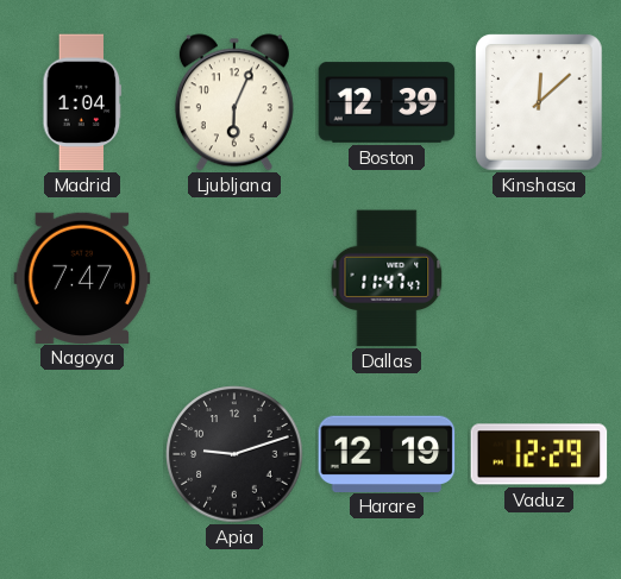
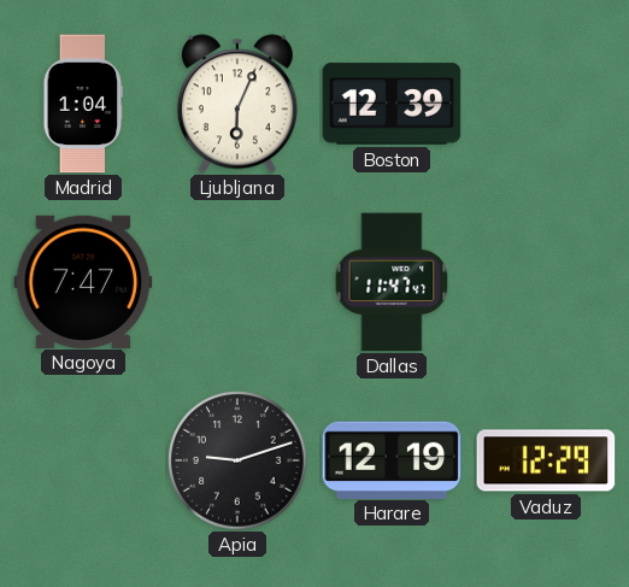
Kinshasa: 12:08 -> none
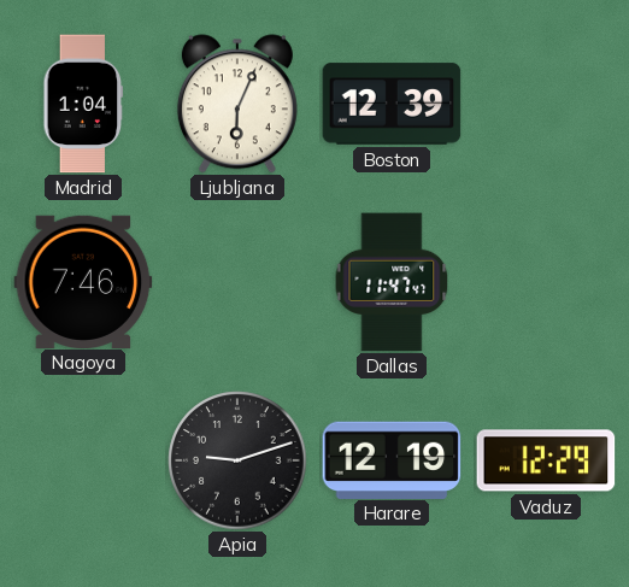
Nagoya: 7:47 -> 7:46
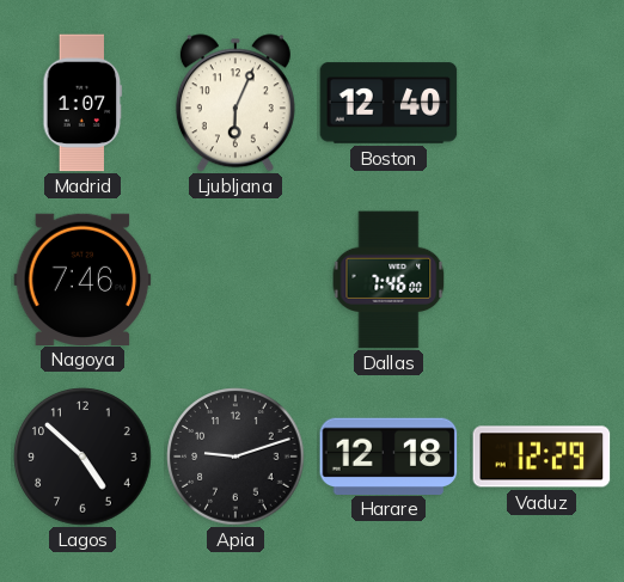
Madrid: 1:04 -> 1:07
Boston: 12:39 -> 12:40
Dallas: 11:47 -> 7:46
Lagos: none -> 4:52
Harare: 12:19 -> 12:18
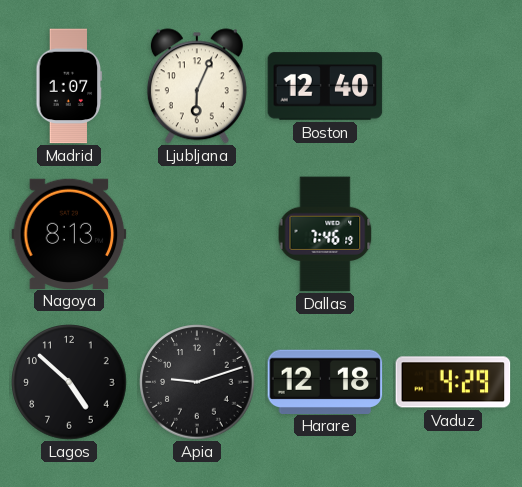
Nagoya: 7:46 -> 8:13
Dallas: 7:46:00 -> 7:46:19
Vaduz: 12:29 -> 4:29
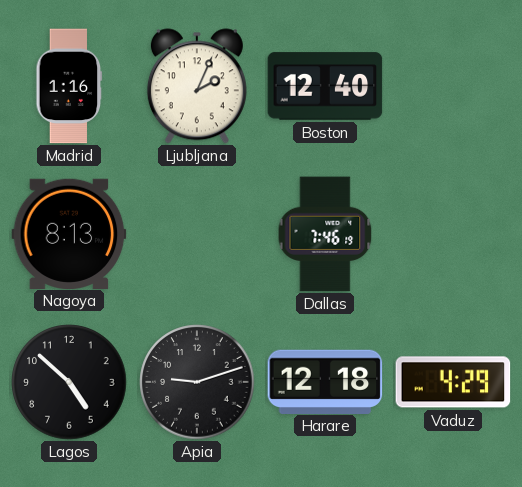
Madrid: 1:07 -> 1:16
Ljubljana: 6:04 -> 2:04
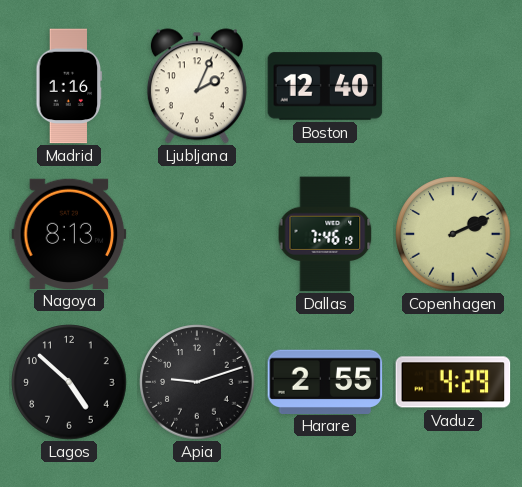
Copenhagen: none -> 2:11
Harare: 12:18 -> 2:55
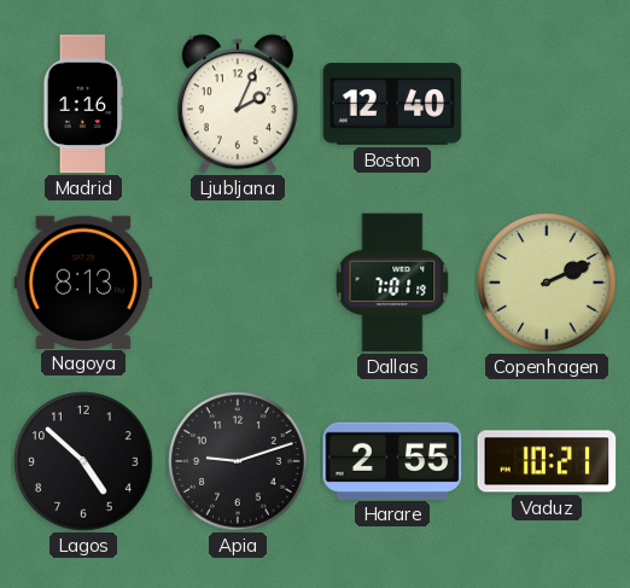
Dallas: 7:46 -> 7:01
Vaduz: 4:29 -> 10:21
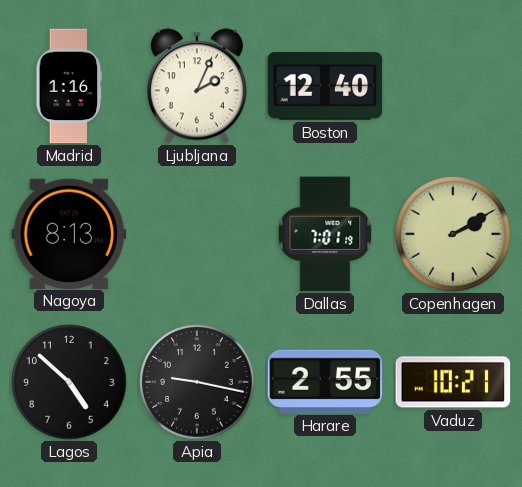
Copenhagen: 2:11 -> 2:10
Apia: 9:12 -> 9:17
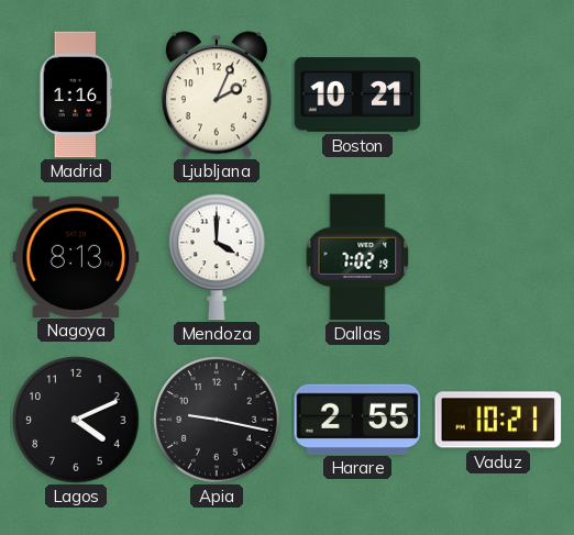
Boston: 12:40 -> 10:21
Mendoza: none -> 4:00
Dallas: 7:01 -> 7:02
Copenhagen: 2:10 -> none
Lagos: 4:52 -> 4:11
